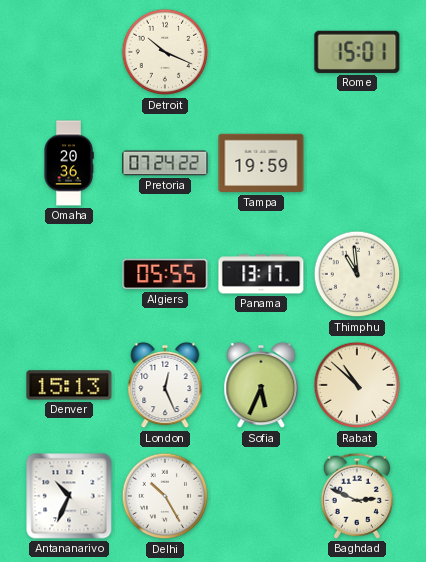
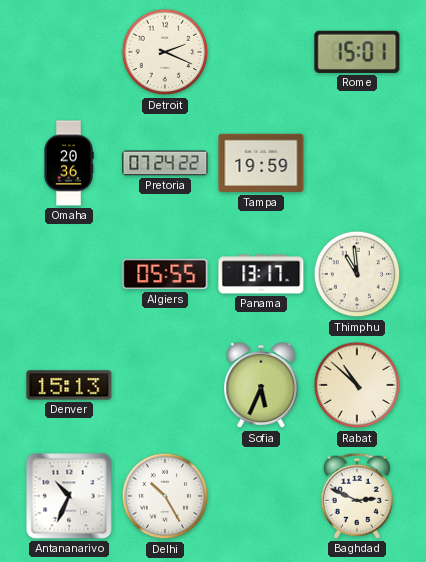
Detroit: 10:19 -> 2:19
London: 12:26 -> none
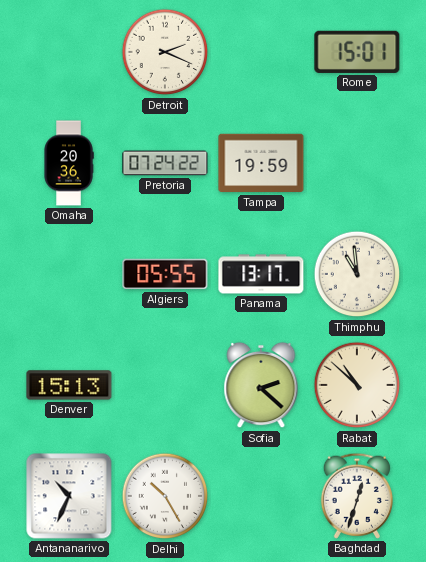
Sofia: 5:34 -> 2:22
Baghdad: 2:49 -> 12:33
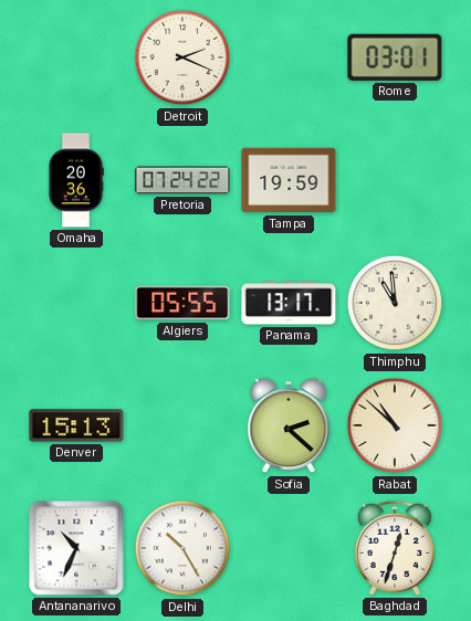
Rome: 15:01 -> 03:01
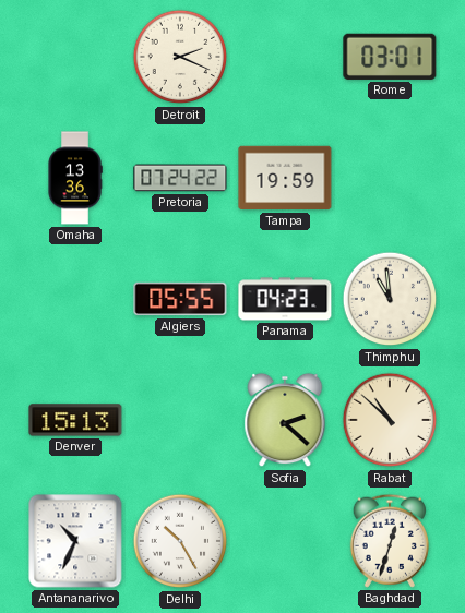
Omaha: 20:36 -> 13:36
Panama: 13:17 -> 04:23
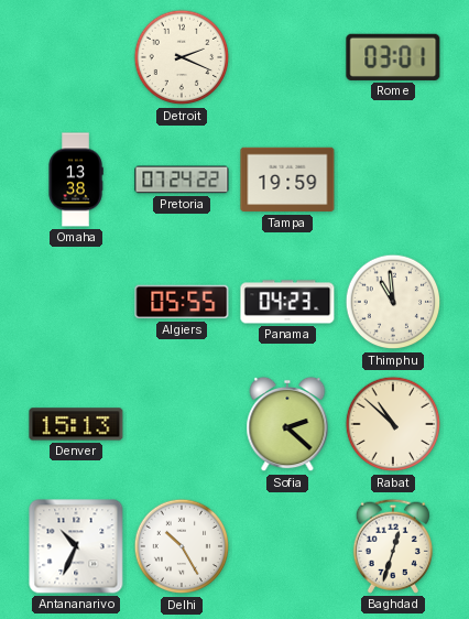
Omaha: 13:36 -> 13:38
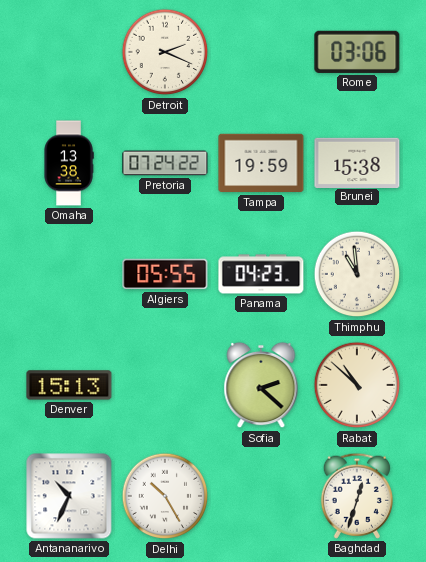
Rome: 03:01 -> 03:06
Brunei: none -> 15:38
